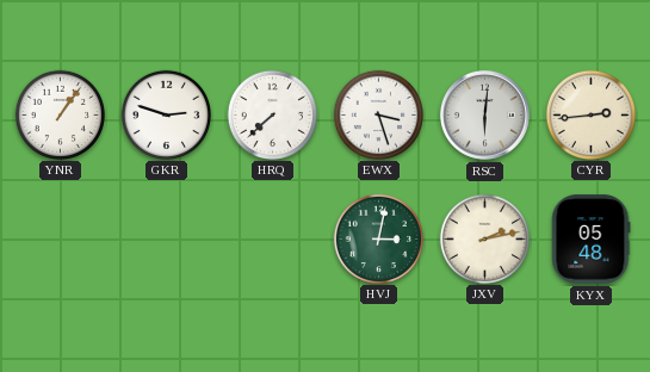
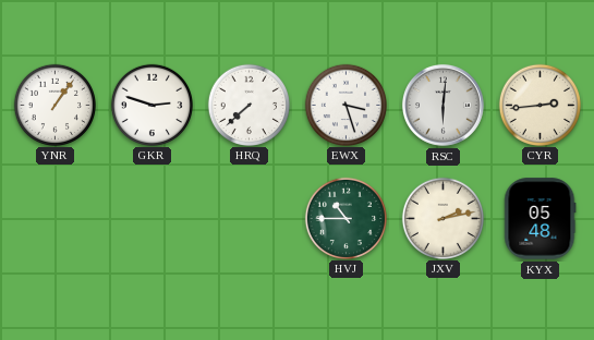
HVJ: 3:02 -> 10:45
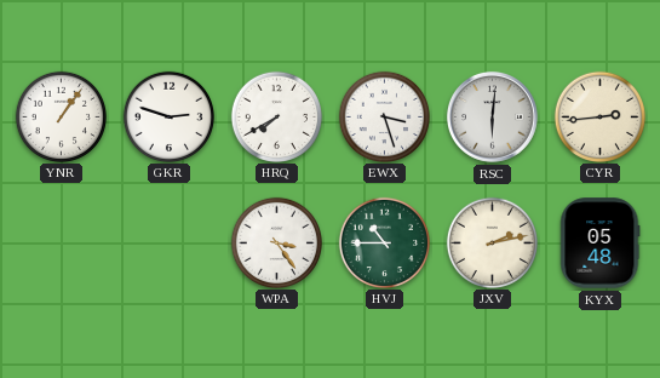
HRQ: 7:38 -> 7:40
WPA: none -> 3:24
